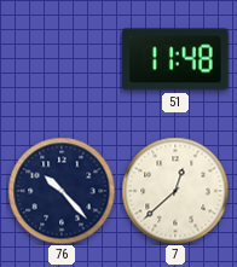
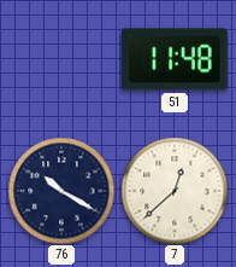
76: 10:23 -> 10:20
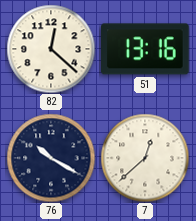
82: none -> 12:22
51: 11:48 -> 13:16
